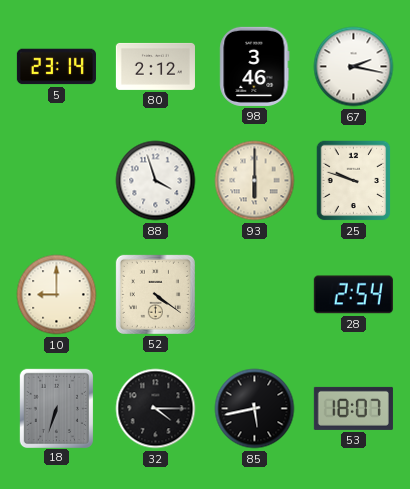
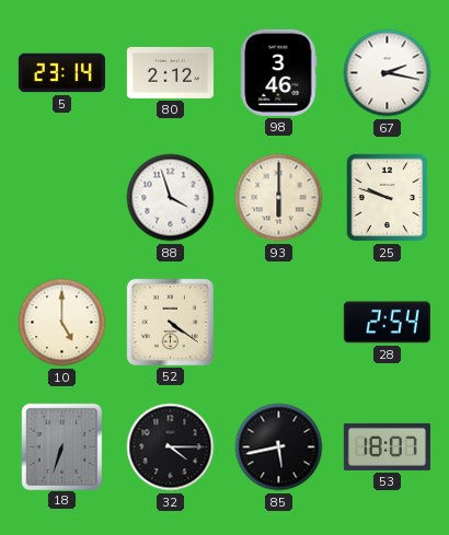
10: 9:00 -> 5:00
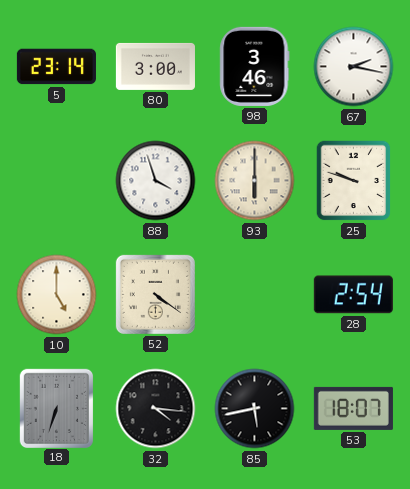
80: 2:12 -> 3:00
32: 4:15 -> 4:16
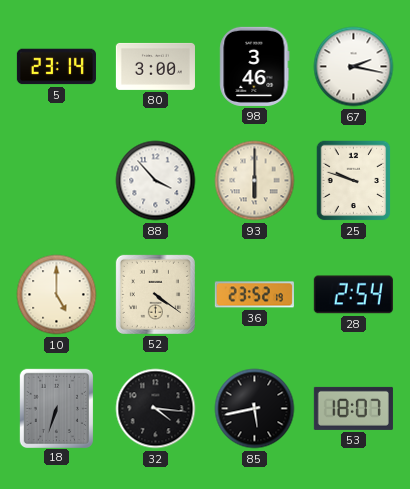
88: 3:57 -> 3:53
36: none -> 23:52
